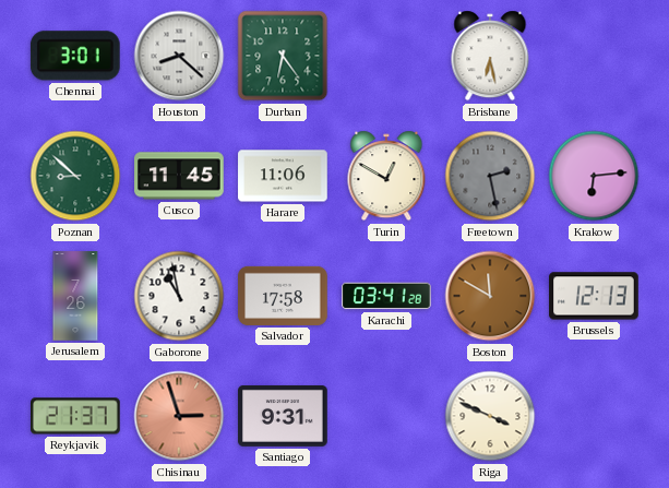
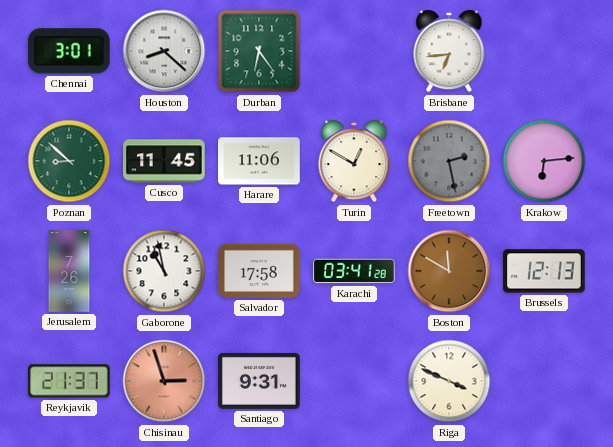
Brisbane: 6:28 -> 6:44
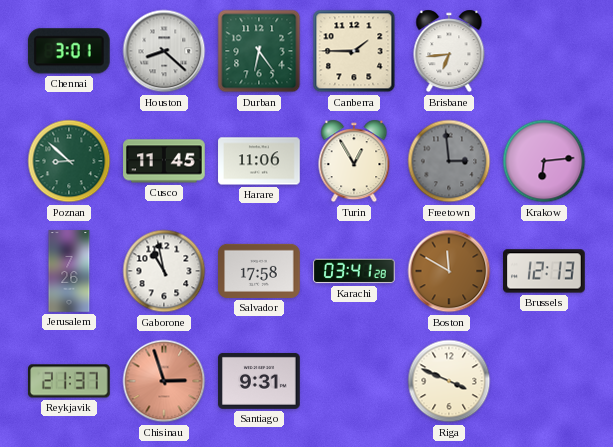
Canberra: none -> 1:45
Turin: 12:50 -> 12:55
Freetown: 2:28 -> 2:59
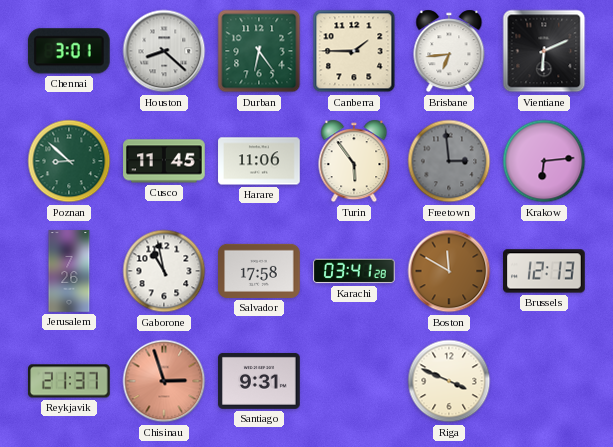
Vientiane: none -> 6:11
Turin: 12:55 -> 5:54
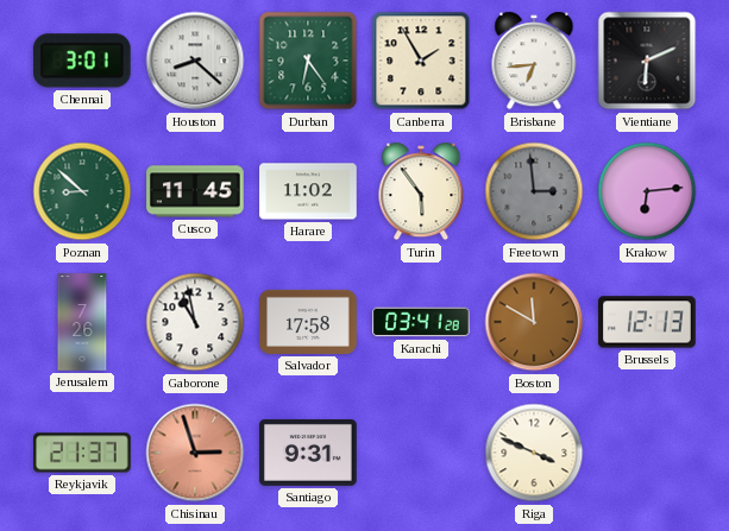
Canberra: 1:45 -> 1:55
Harare: 11:06 -> 11:02
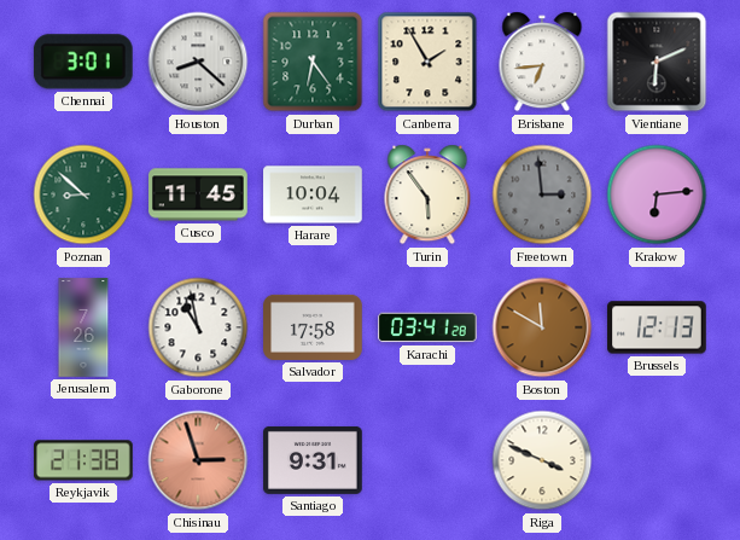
Harare: 11:02 -> 10:04
Reykjavik: 21:37 -> 21:38
